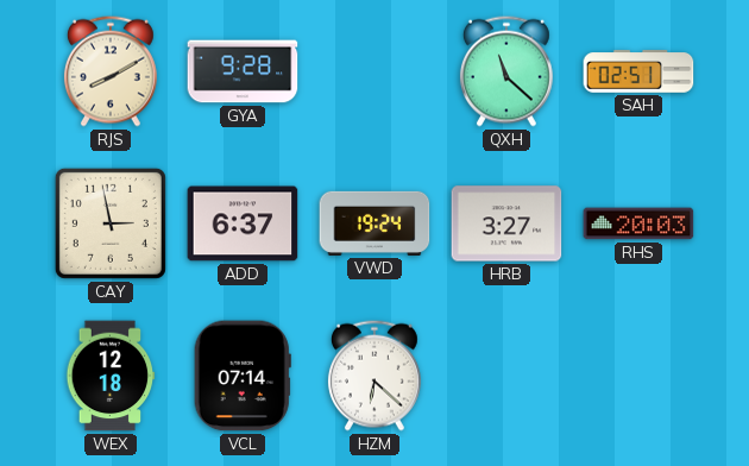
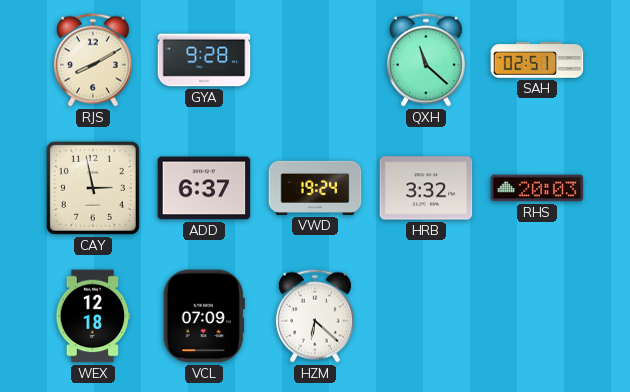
HRB: 3:27 -> 3:32
VCL: 07:14 -> 07:09
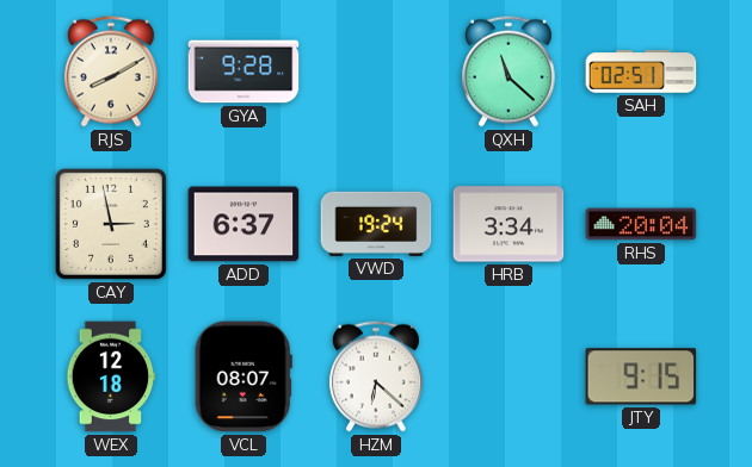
HRB: 3:32 -> 3:34
RHS: 20:03 -> 20:04
VCL: 07:09 -> 08:07
JTY: none -> 9:15
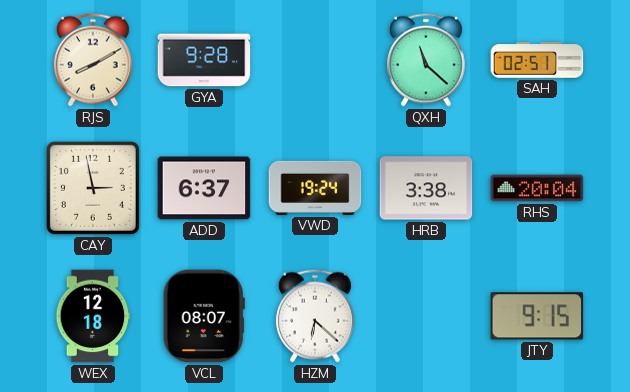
HRB: 3:34 -> 3:38
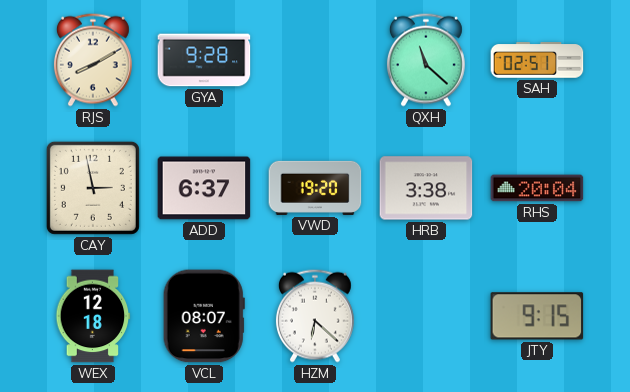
VWD: 19:24 -> 19:20
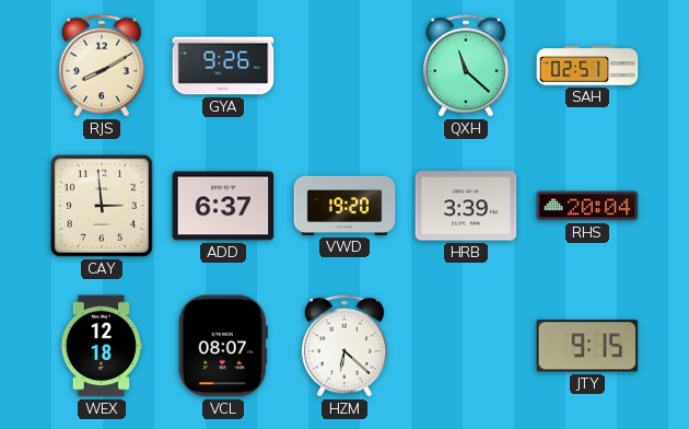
GYA: 9:28 -> 9:26
CAY: 2:58 -> 2:59
HRB: 3:38 -> 3:39
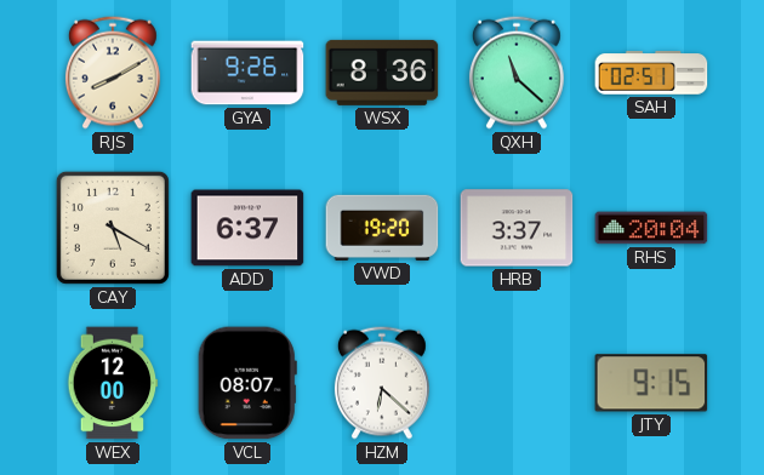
WSX: none -> 8:36
CAY: 2:59 -> 5:20
HRB: 3:39 -> 3:37
WEX: 12:18 -> 12:00
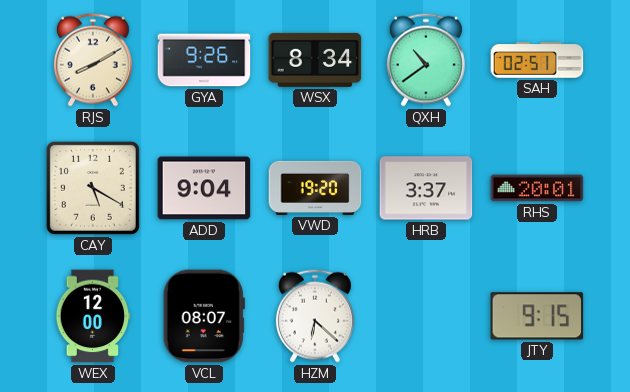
WSX: 8:36 -> 8:34
QXH: 11:22 -> 10:39
ADD: 6:37 -> 9:04
RHS: 20:04 -> 20:01
